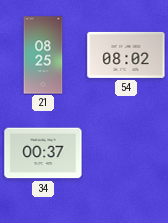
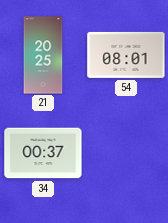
21: 08:25 -> 20:25
54: 08:02 -> 08:01
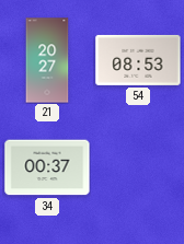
21: 20:25 -> 20:27
54: 08:01 -> 08:53
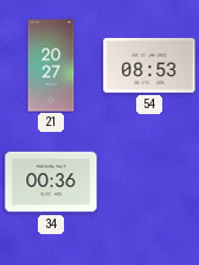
34: 00:37 -> 00:36
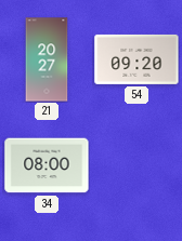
54: 08:53 -> 09:20
34: 00:36 -> 08:00
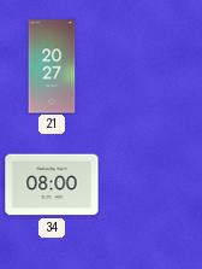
54: 09:20 -> none
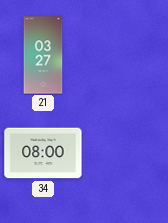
21: 20:27 -> 03:27
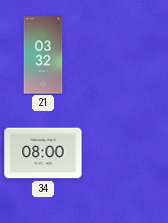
21: 03:27 -> 03:32
